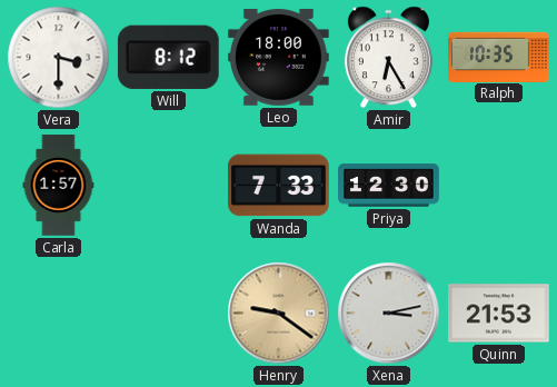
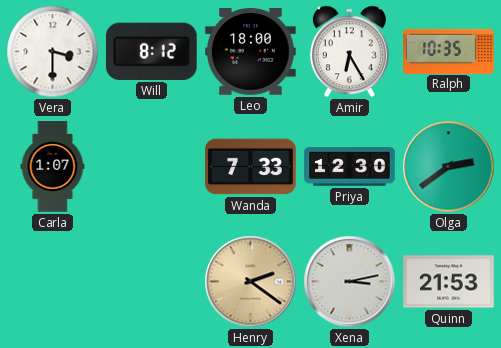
Carla: 1:57 -> 1:07
Olga: none -> 2:39
Henry: 9:21 -> 2:21
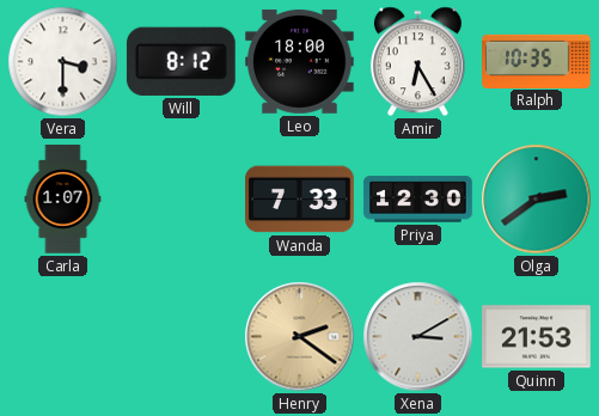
Xena: 3:13 -> 3:10
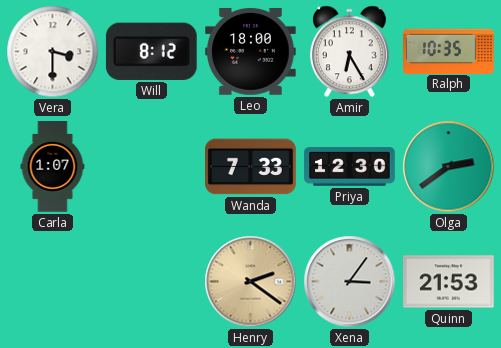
Xena: 3:10 -> 3:06
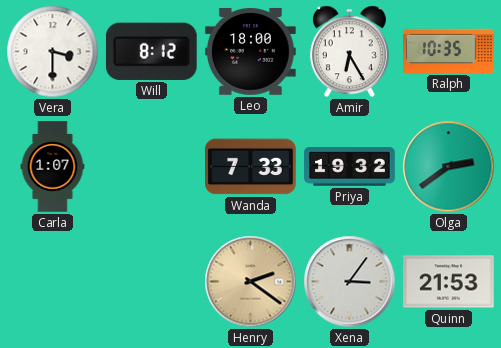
Priya: 12:30 -> 19:32
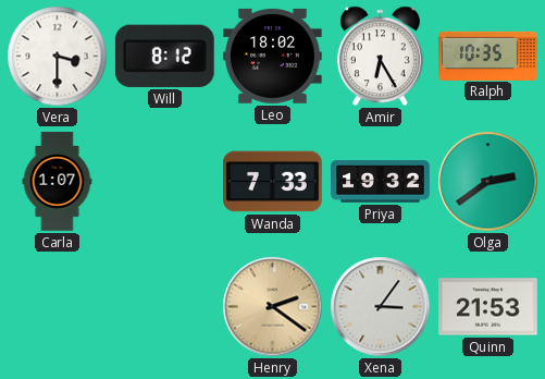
Leo: 18:00 -> 18:02
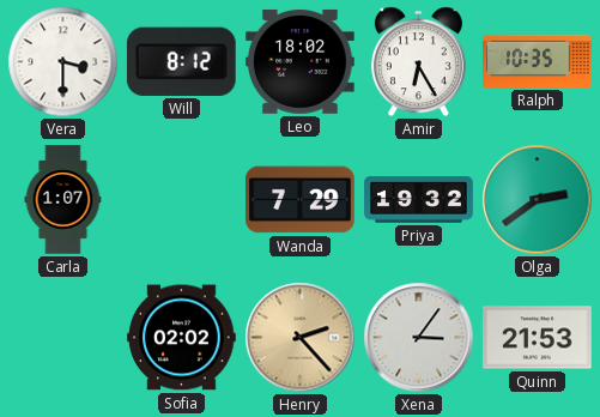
Wanda: 7:33 -> 7:29
Sofia: none -> 02:02
Henry: 2:21 -> 2:23
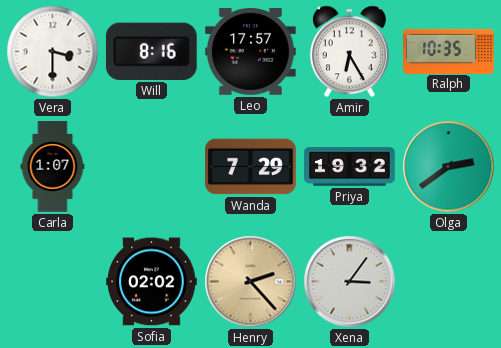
Will: 8:12 -> 8:16
Leo: 18:02 -> 17:57
Quinn: 21:53 -> none
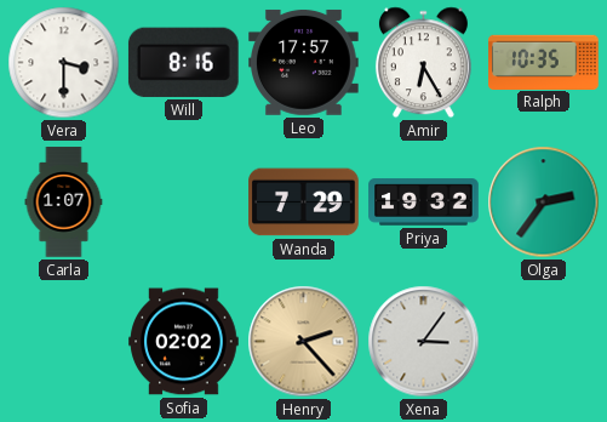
Olga: 2:39 -> 2:36
